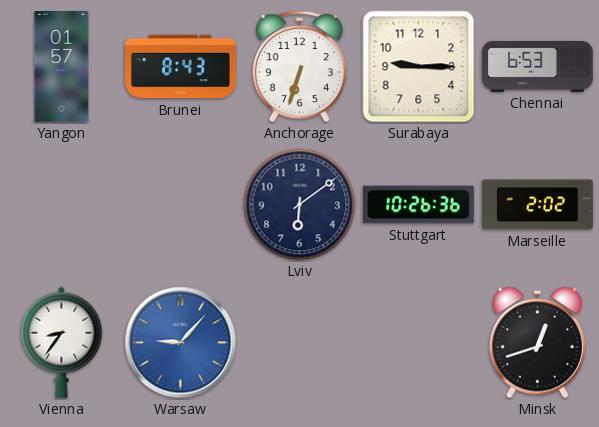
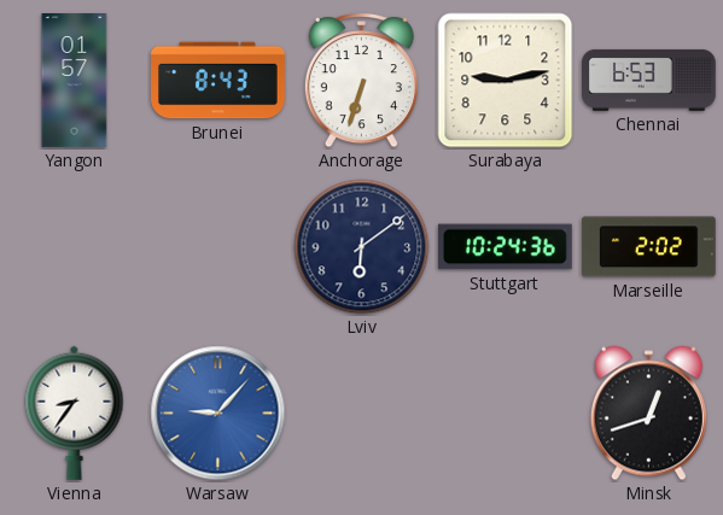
Surabaya: 9:15 -> 9:13
Stuttgart: 10:26 -> 10:24
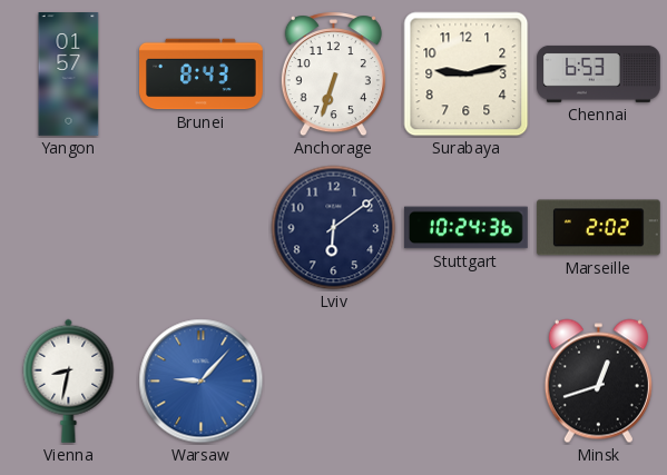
Vienna: 8:36 -> 8:32
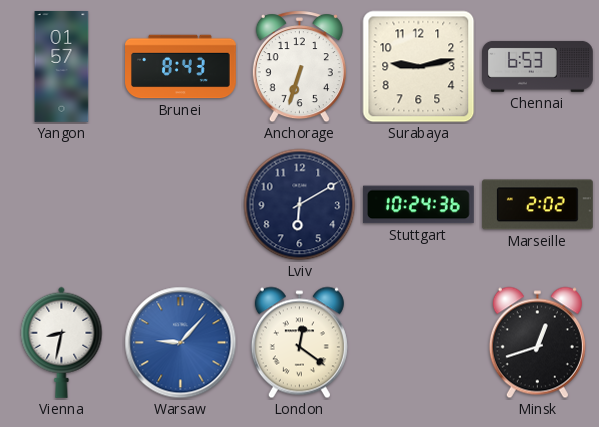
Lviv: 6:09 -> 6:10
London: none -> 12:21
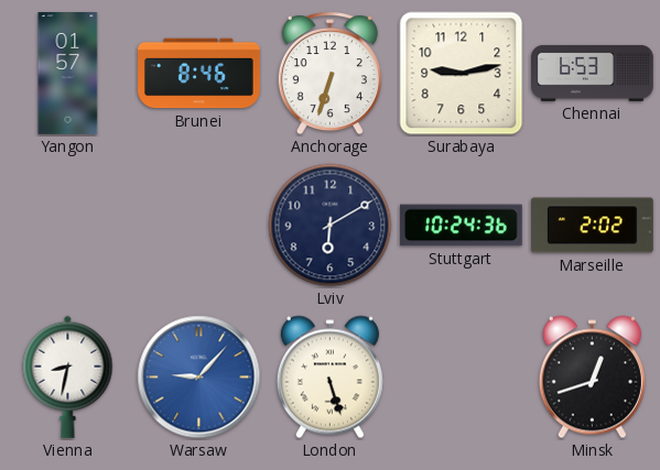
Brunei: 8:43 -> 8:46
London: 12:21 -> 5:27
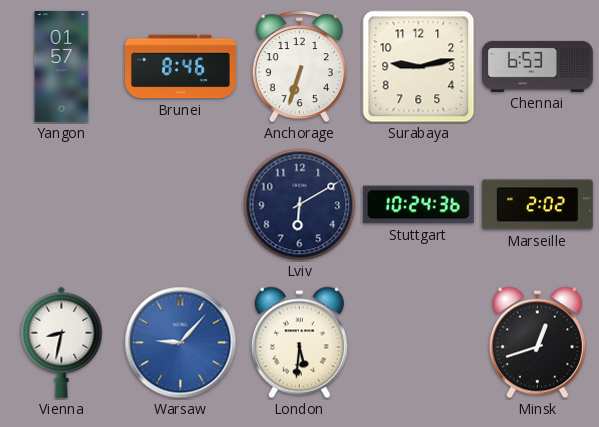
London: 5:27 -> 5:31
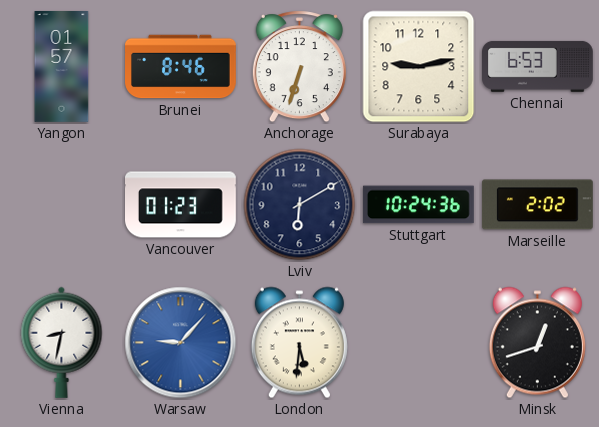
Vancouver: none -> 01:23
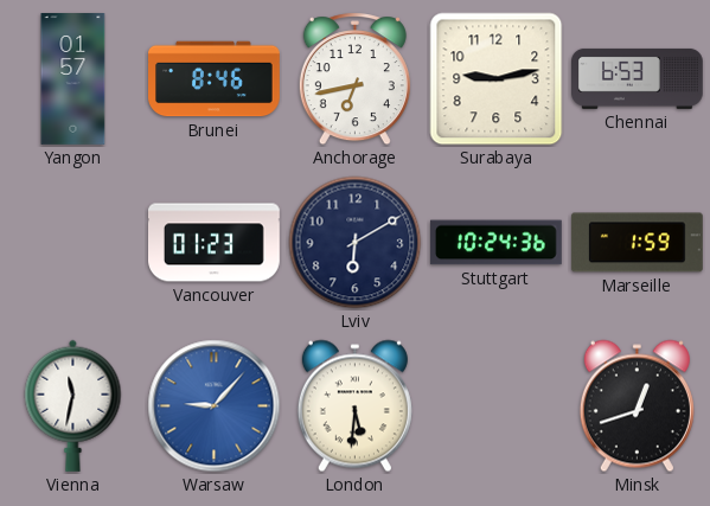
Anchorage: 6:33 -> 6:43
Marseille: 2:02 -> 1:59
Vienna: 8:32 -> 11:32
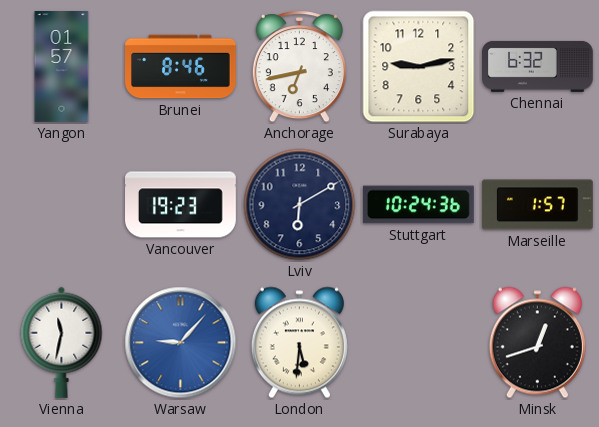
Chennai: 6:53 -> 6:32
Vancouver: 01:23 -> 19:23
Marseille: 1:59 -> 1:57
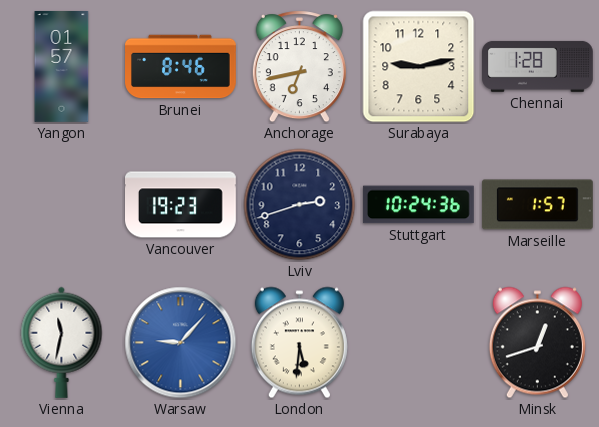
Chennai: 6:32 -> 1:28
Lviv: 6:10 -> 2:42
